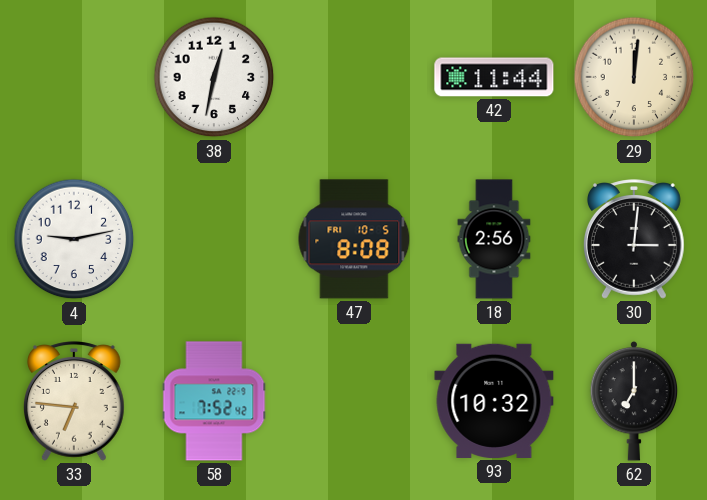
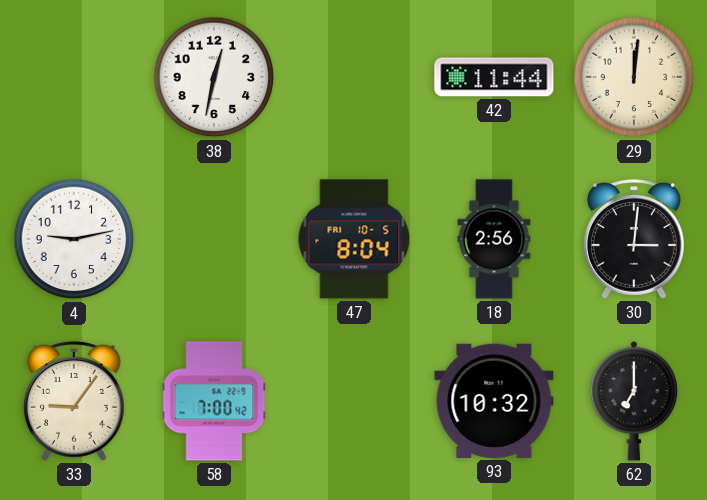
47: 8:08 -> 8:04
33: 6:46 -> 9:06
58: 7:52 -> 7:00
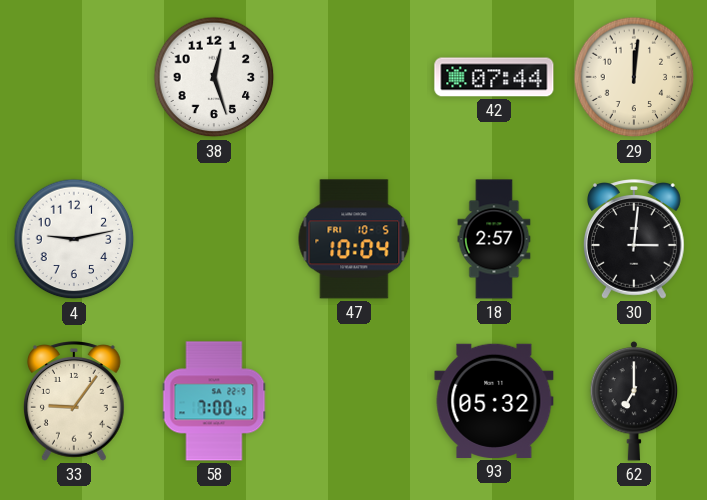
38: 12:32 -> 12:27
42: 11:44 -> 07:44
47: 8:04 -> 10:04
18: 2:56 -> 2:57
93: 10:32 -> 05:32
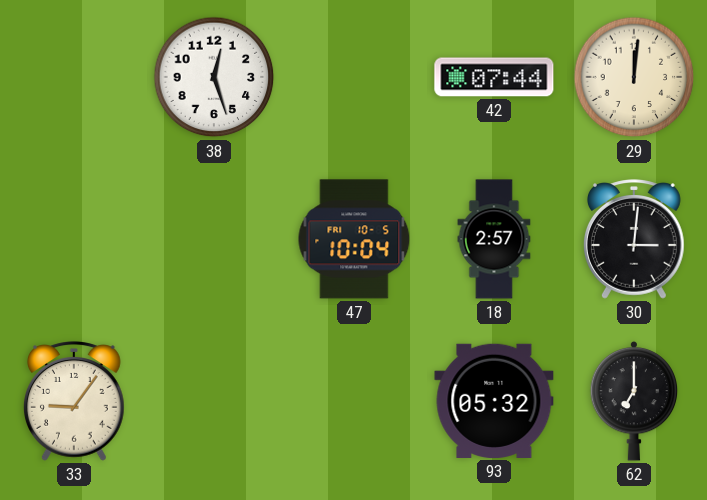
4: 9:13 -> none
58: 7:00 -> none
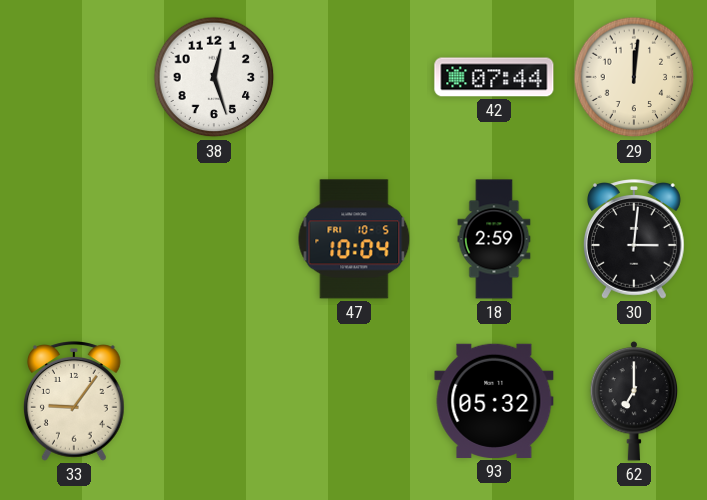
18: 2:57 -> 2:59
